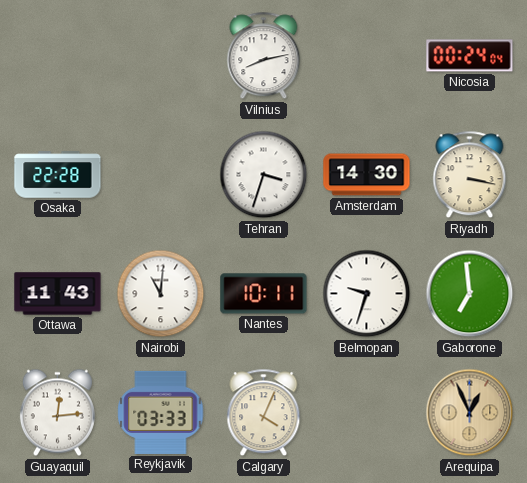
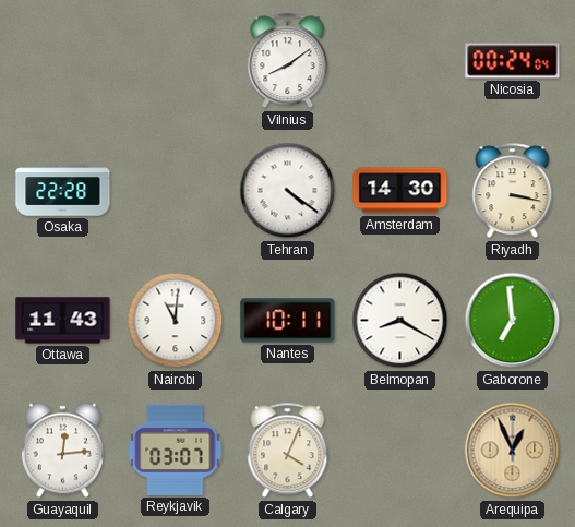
Vilnius: 8:13 -> 8:09
Tehran: 3:33 -> 4:21
Belmopan: 9:33 -> 8:20
Reykjavik: 03:33 -> 03:07
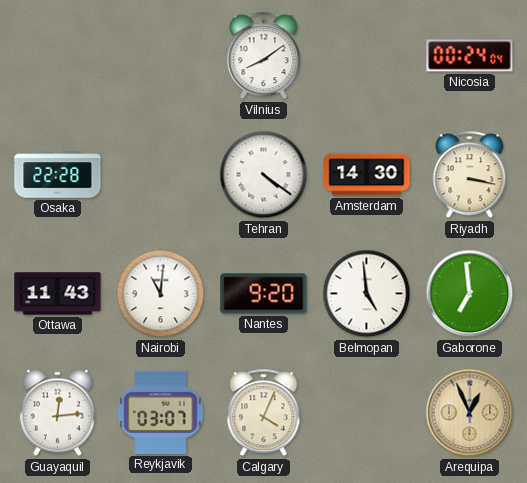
Nantes: 10:11 -> 9:20
Belmopan: 8:20 -> 4:59
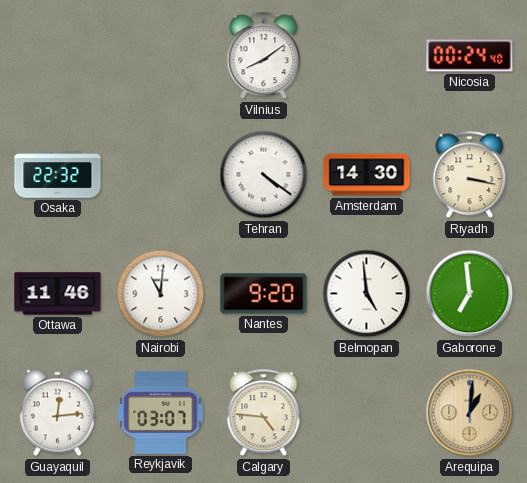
Nicosia: 00:24:04 -> 00:24:40
Osaka: 22:28 -> 22:32
Ottawa: 11:43 -> 11:46
Calgary: 4:04 -> 4:46
Arequipa: 12:56 -> 1:01
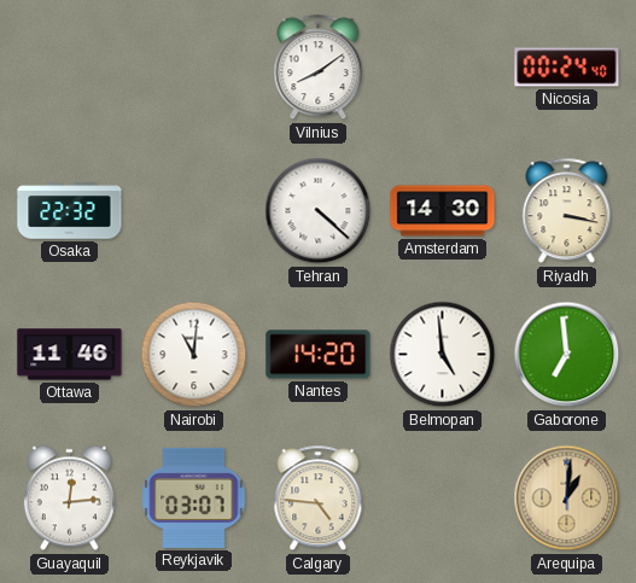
Tehran: 4:21 -> 4:22
Nantes: 9:20 -> 14:20
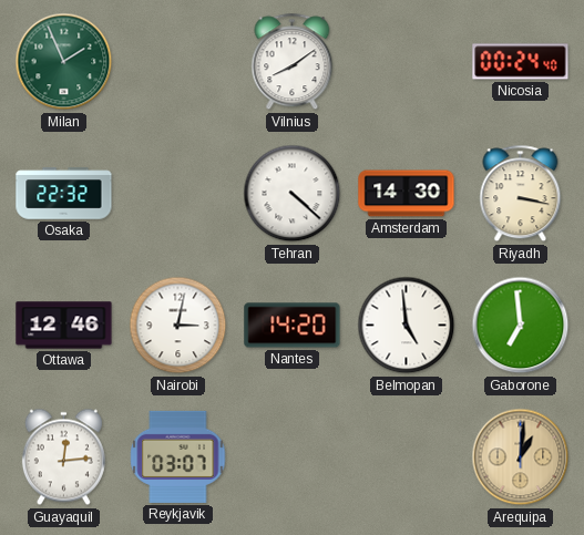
Milan: none -> 1:56
Ottawa: 11:46 -> 12:46
Nairobi: 11:01 -> 3:02
Calgary: 4:46 -> none
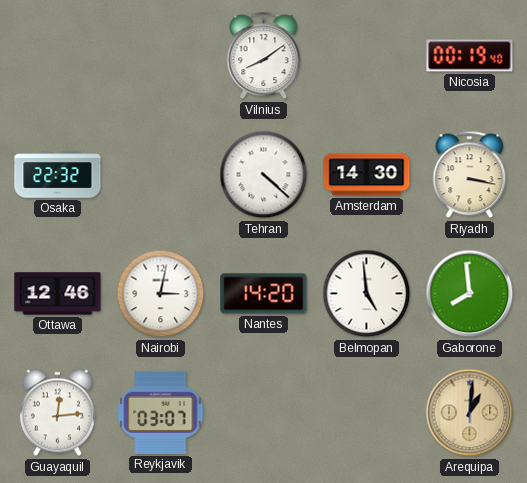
Milan: 1:56 -> none
Nicosia: 00:24 -> 00:19
Gaborone: 6:59 -> 7:59
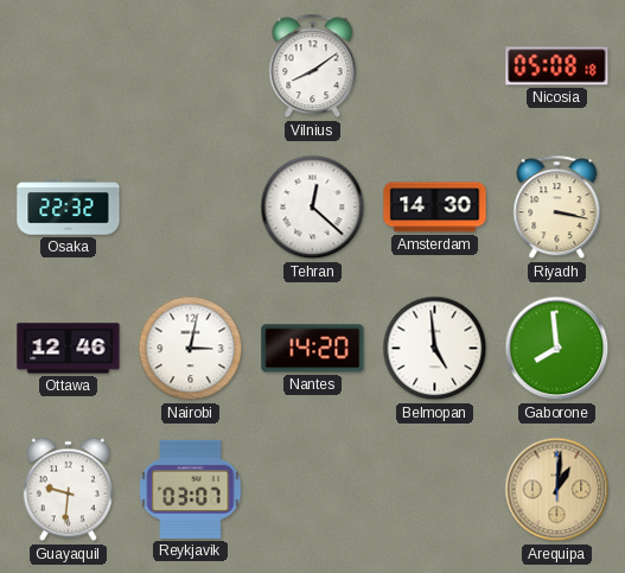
Nicosia: 00:19 -> 05:08
Tehran: 4:22 -> 12:22
Guayaquil: 12:14 -> 9:31
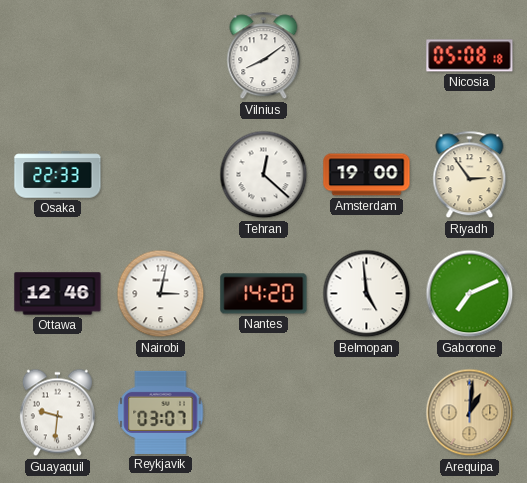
Osaka: 22:32 -> 22:33
Amsterdam: 14:30 -> 19:00
Riyadh: 3:17 -> 2:54
Gaborone: 7:59 -> 7:11
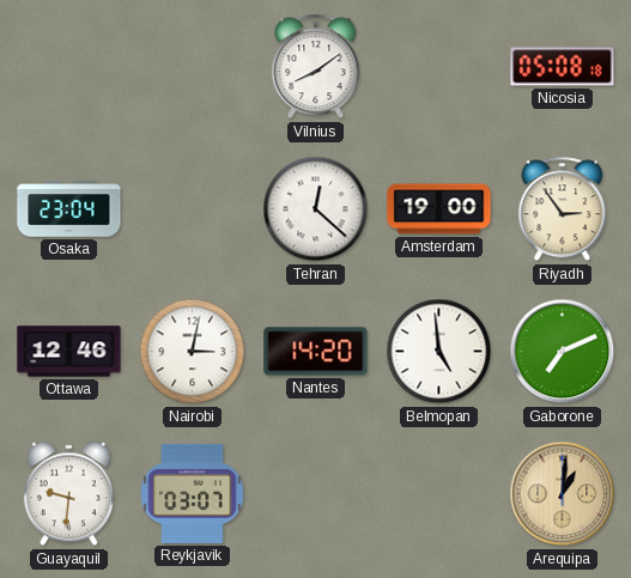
Osaka: 22:33 -> 23:04
